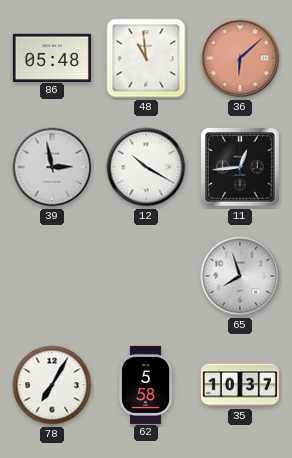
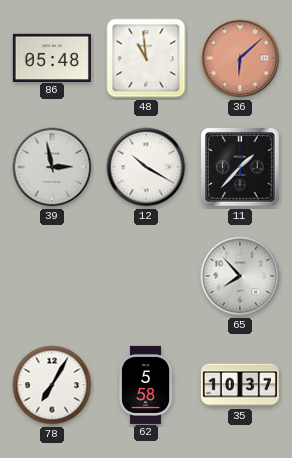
11: 12:44 -> 1:37
65: 7:57 -> 7:53
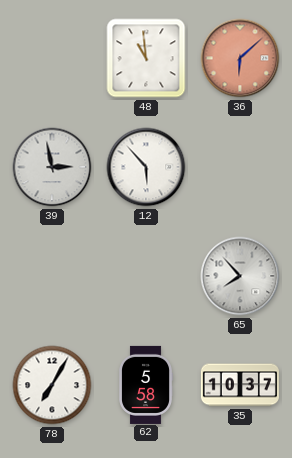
86: 05:48 -> none
12: 10:20 -> 5:53
11: 1:37 -> none
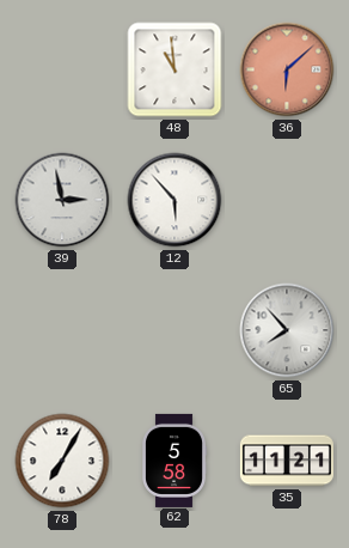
35: 10:37 -> 11:21
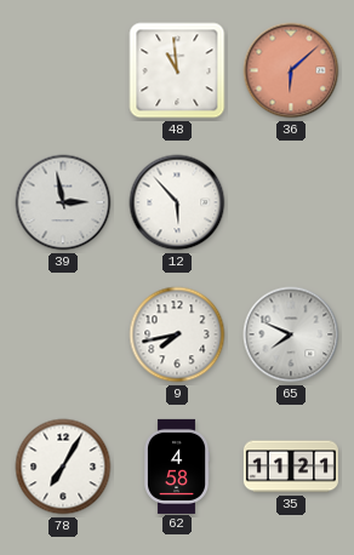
9: none -> 7:43
65: 7:53 -> 7:49
62: 5:58 -> 4:58
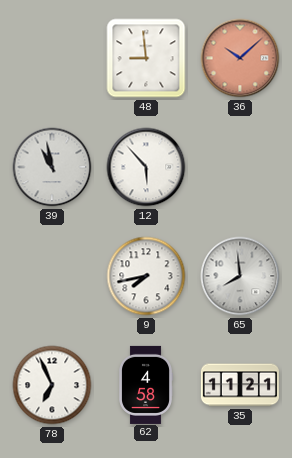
48: 10:59 -> 8:59
36: 6:08 -> 10:08
39: 2:58 -> 10:58
65: 7:49 -> 7:59
78: 7:05 -> 6:56
